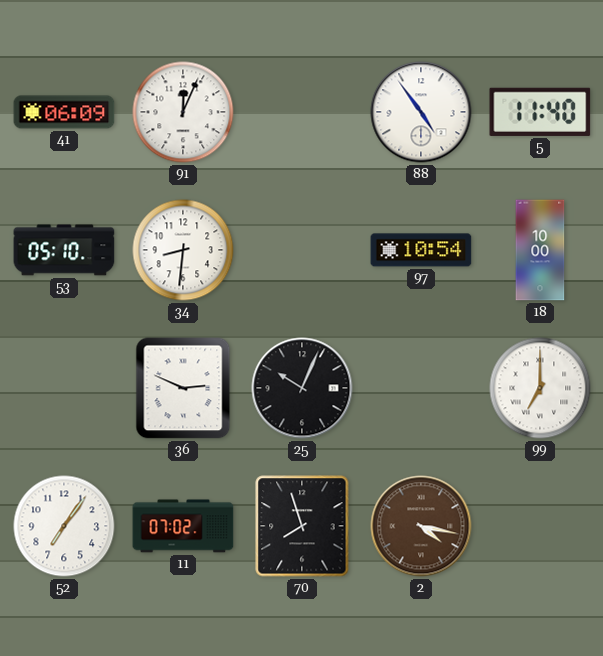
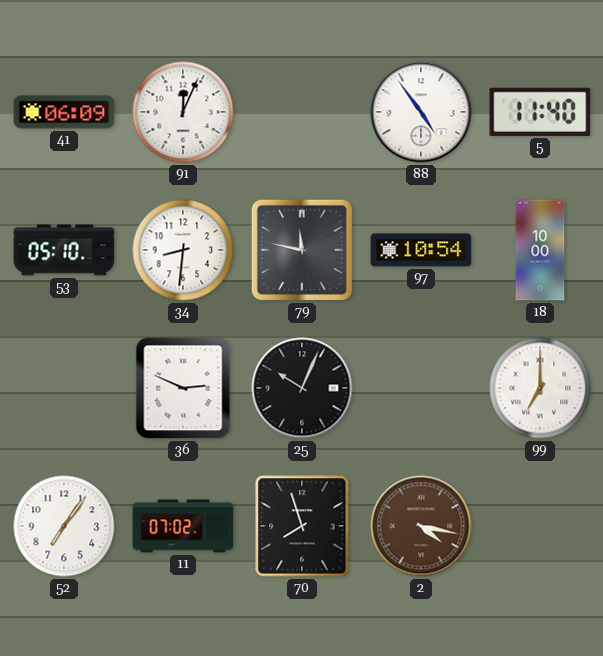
79: none -> 11:47
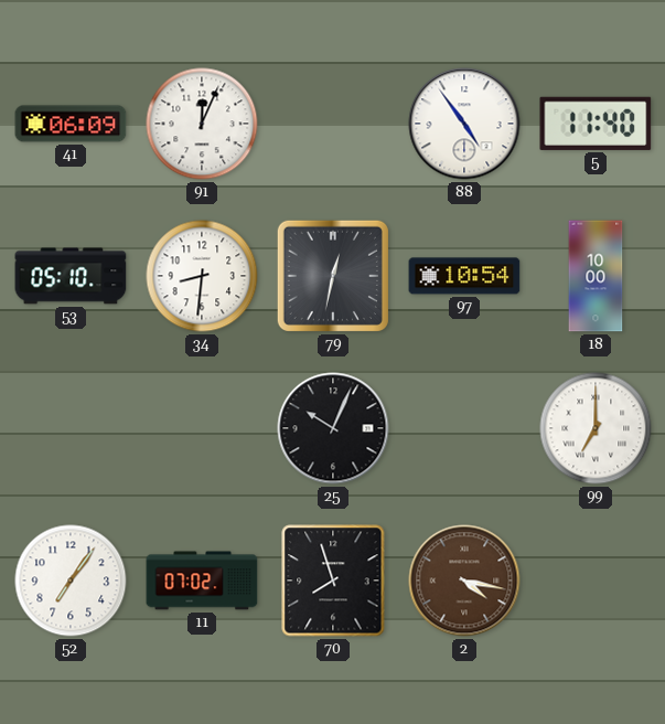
79: 11:47 -> 12:32
36: 2:49 -> none
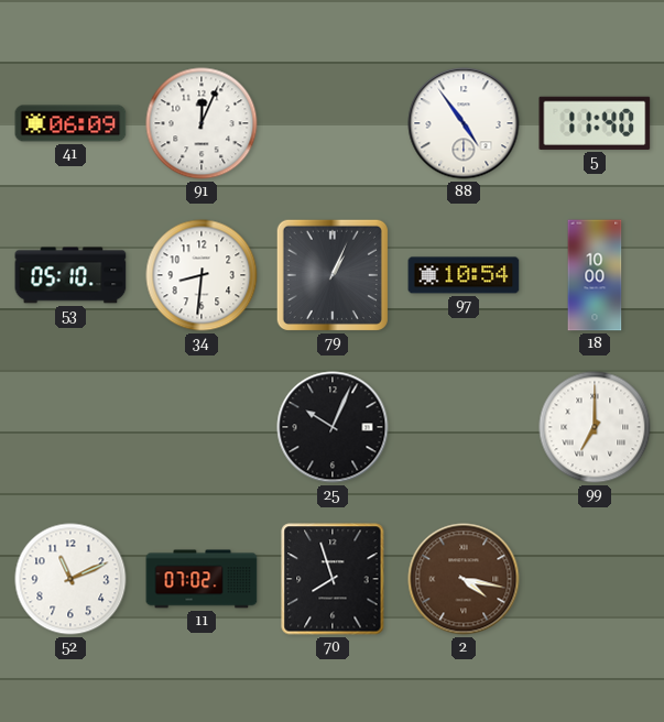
79: 12:32 -> 1:04
52: 7:06 -> 11:11
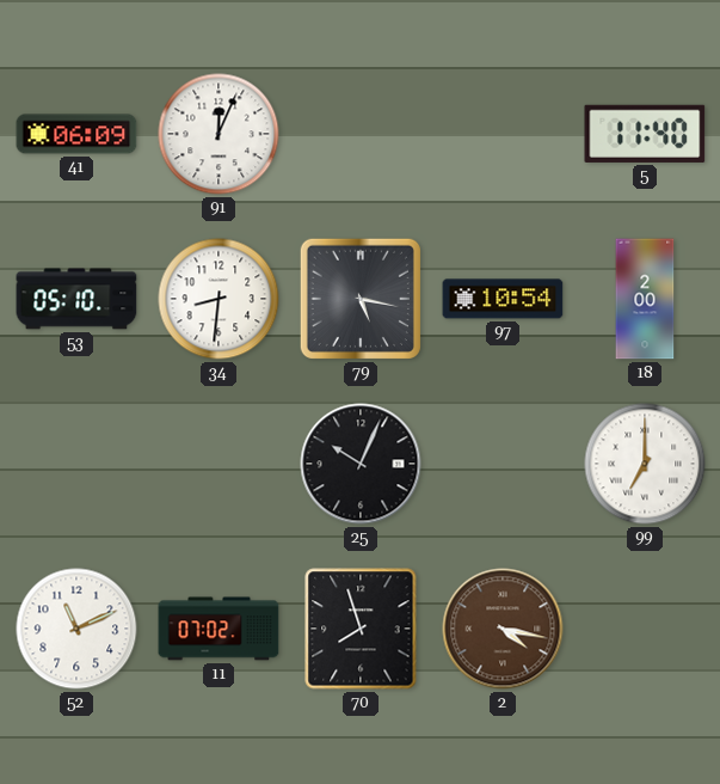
88: 4:54 -> none
79: 1:04 -> 5:17
18: 10:00 -> 2:00
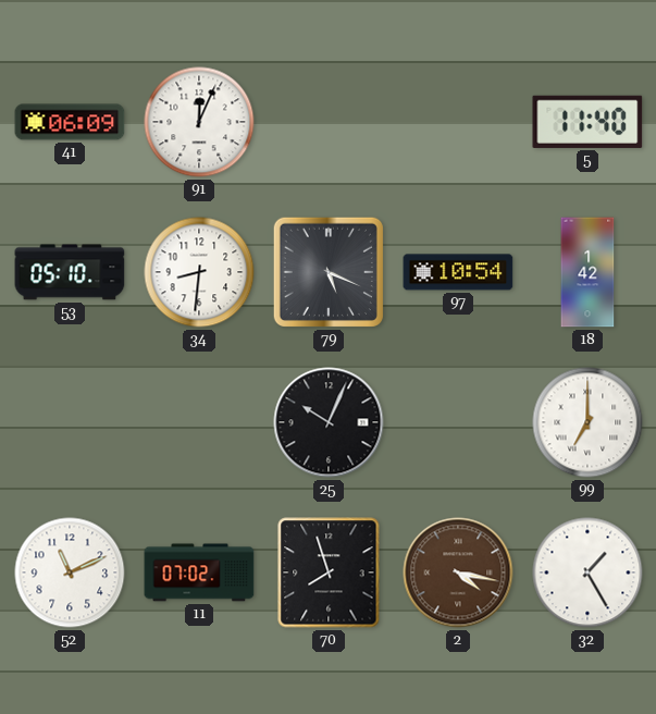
79: 5:17 -> 5:19
18: 2:00 -> 1:42
32: none -> 1:25
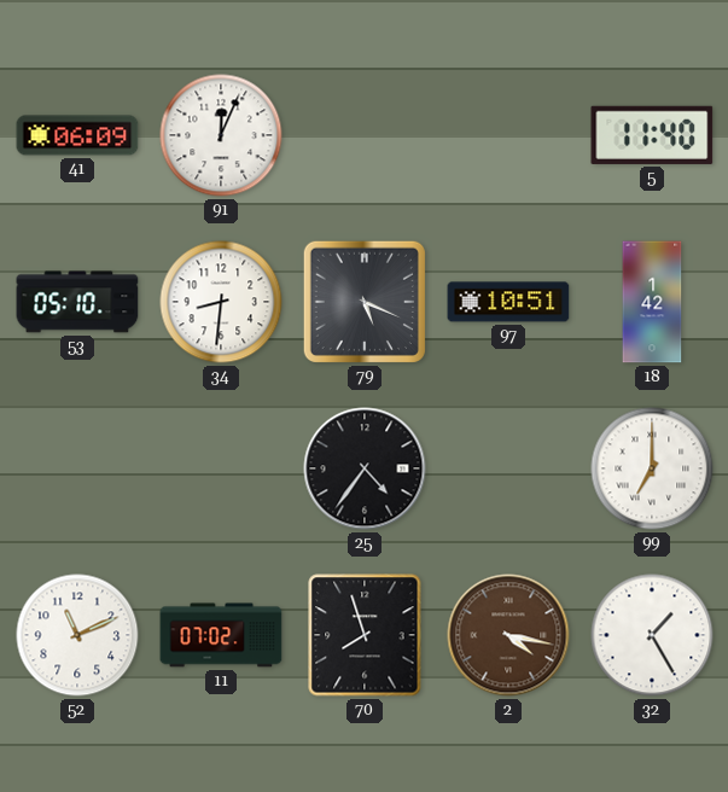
97: 10:54 -> 10:51
25: 10:04 -> 4:36
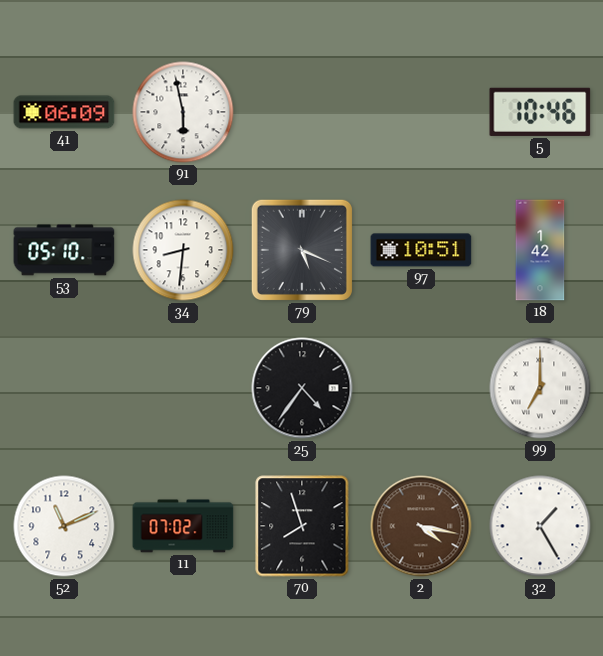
91: 12:04 -> 5:58
5: 11:40 -> 10:46
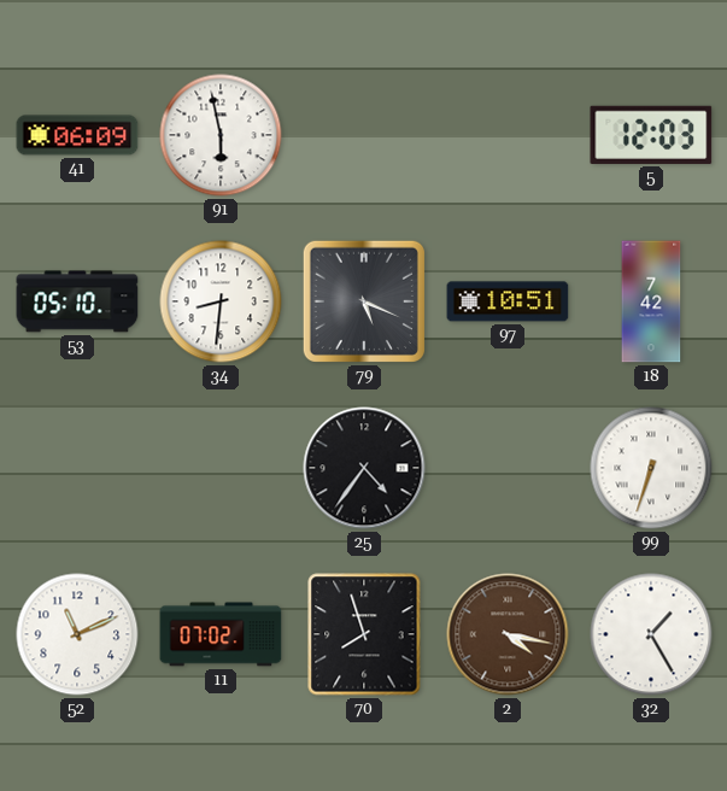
5: 10:46 -> 12:03
18: 1:42 -> 7:42
99: 7:00 -> 6:33
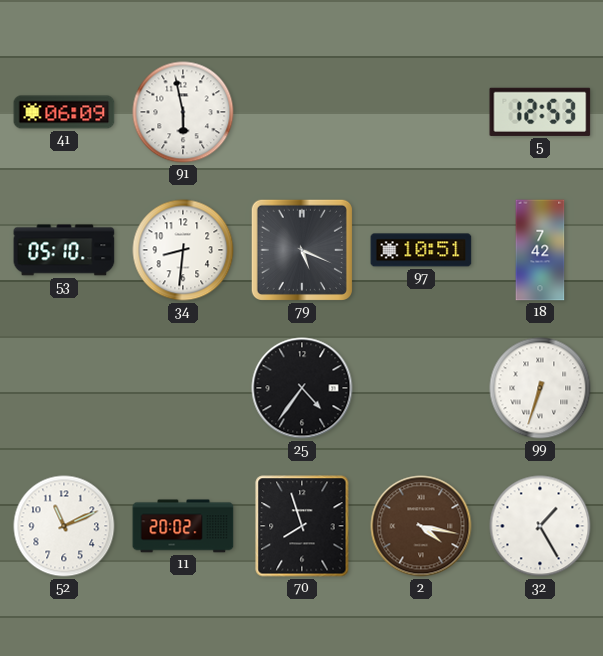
5: 12:03 -> 12:53
11: 07:02 -> 20:02
